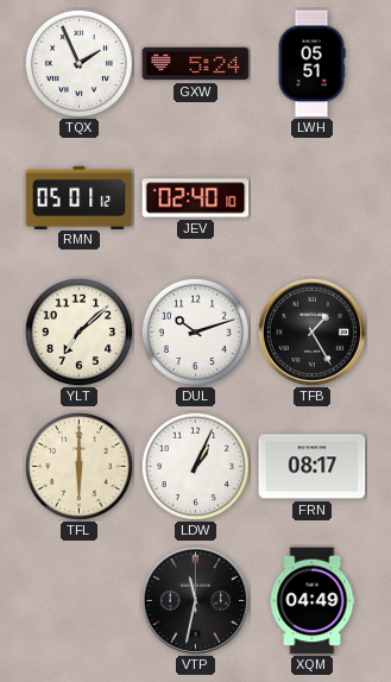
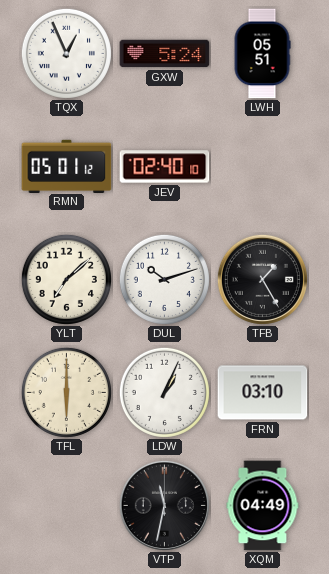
TQX: 1:56 -> 12:56
FRN: 08:17 -> 03:10
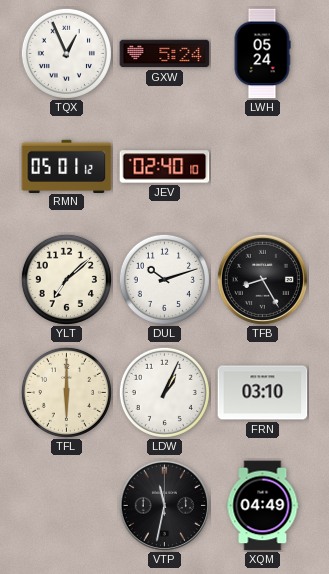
LWH: 05:51 -> 05:24
TFB: 1:25 -> 8:25
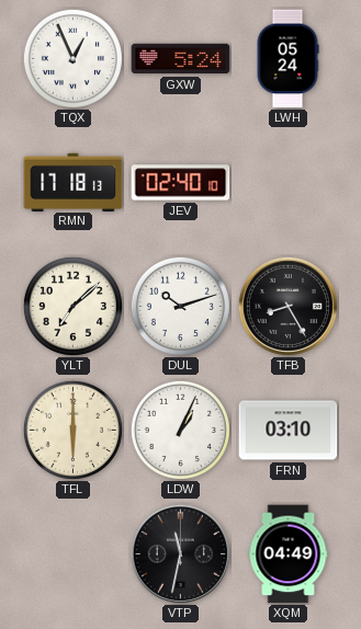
RMN: 05:01 -> 17:18
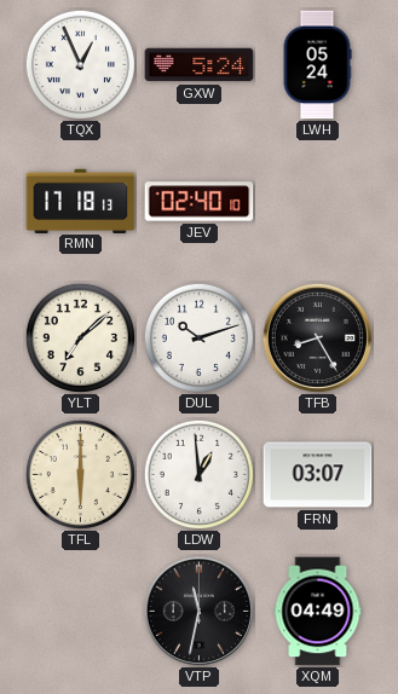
LDW: 1:04 -> 12:59
FRN: 03:10 -> 03:07
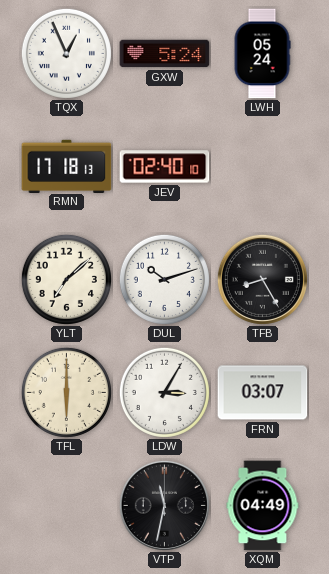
LDW: 12:59 -> 3:05
